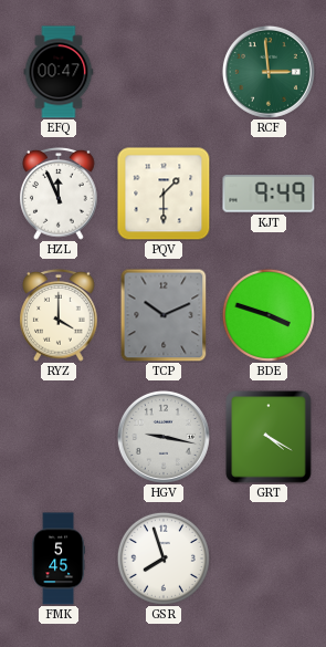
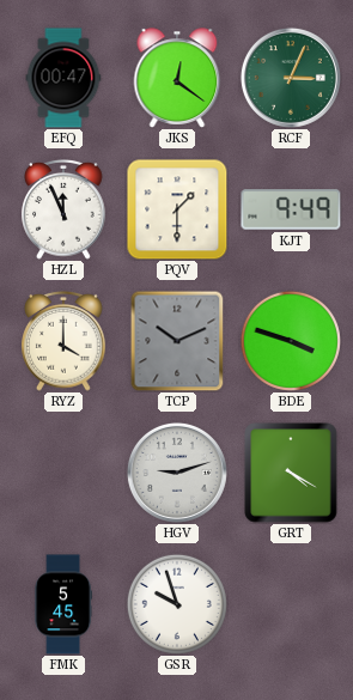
JKS: none -> 12:21
RCF: 2:59 -> 3:04
HGV: 9:17 -> 9:12
GSR: 7:57 -> 9:57
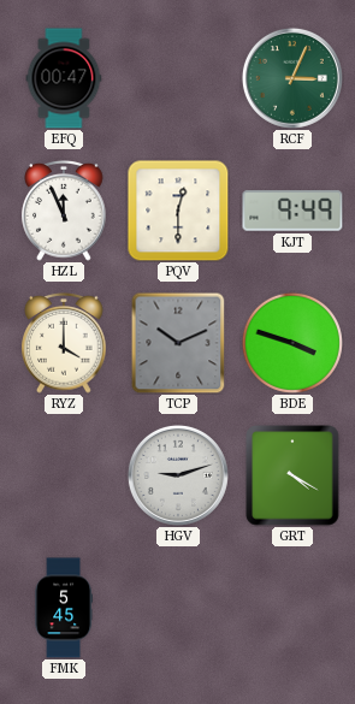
JKS: 12:21 -> none
PQV: 1:30 -> 12:30
GSR: 9:57 -> none
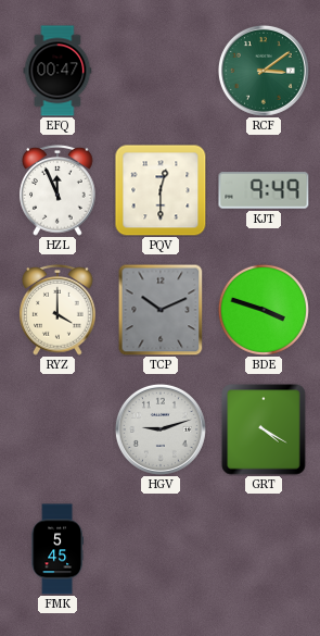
RCF: 3:04 -> 3:09
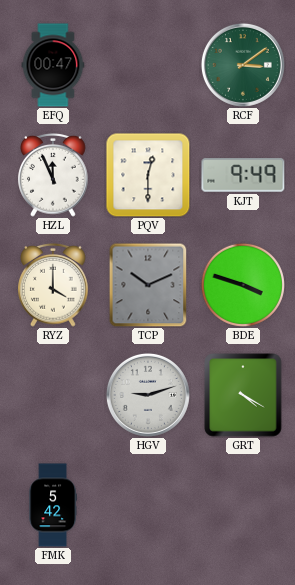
FMK: 5:45 -> 5:42
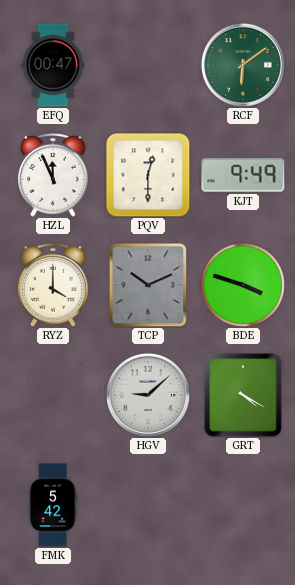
RCF: 3:09 -> 6:09
HGV: 9:12 -> 9:08
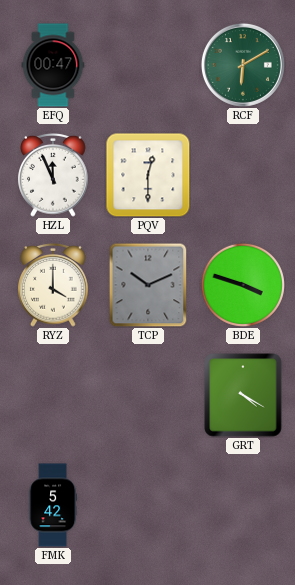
RCF: 6:09 -> 6:10
KJT: 9:49 -> none
HGV: 9:08 -> none
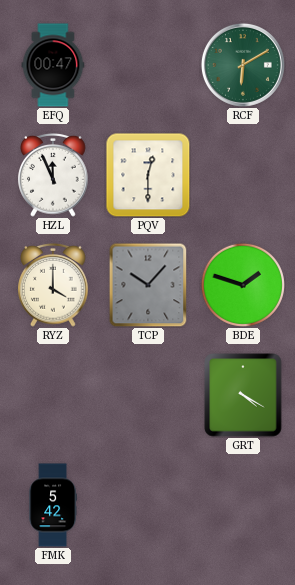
TCP: 10:11 -> 10:07
BDE: 3:48 -> 1:48
